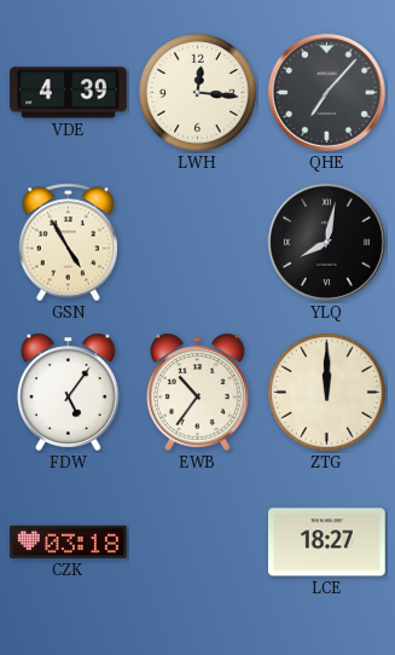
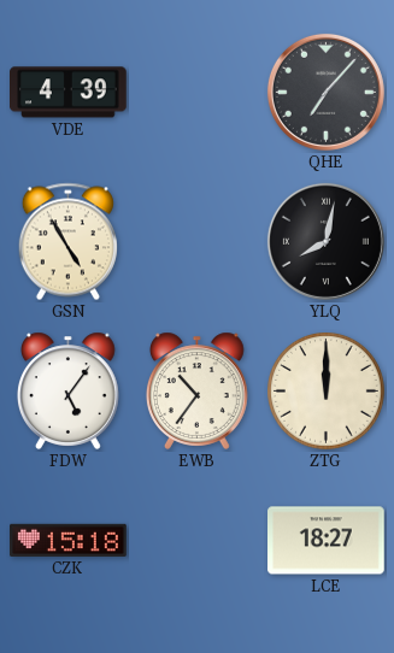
LWH: 12:16 -> none
CZK: 03:18 -> 15:18
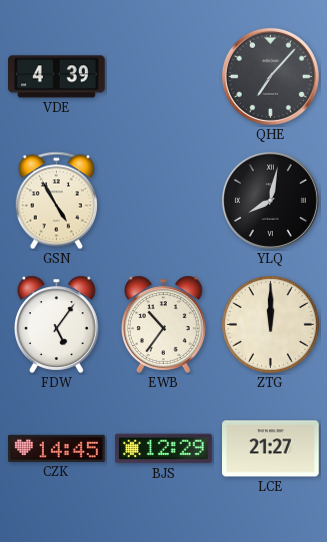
CZK: 15:18 -> 14:45
BJS: none -> 12:29
LCE: 18:27 -> 21:27
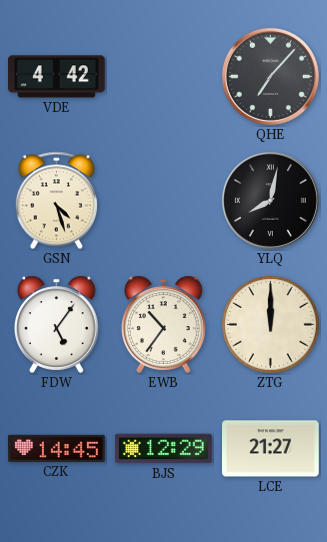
VDE: 4:39 -> 4:42
GSN: 4:55 -> 4:27
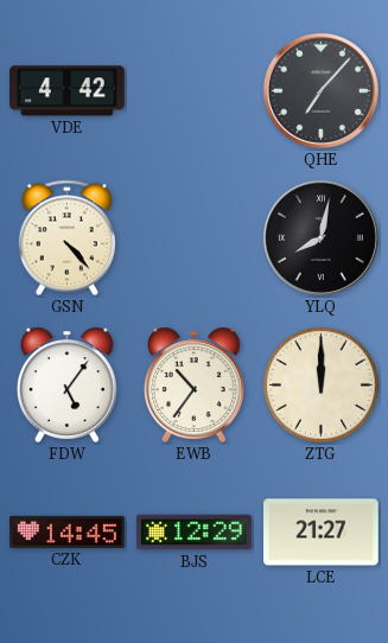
GSN: 4:27 -> 4:23
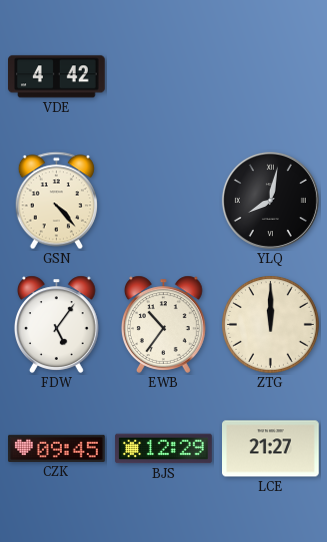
QHE: 7:07 -> none
CZK: 14:45 -> 09:45
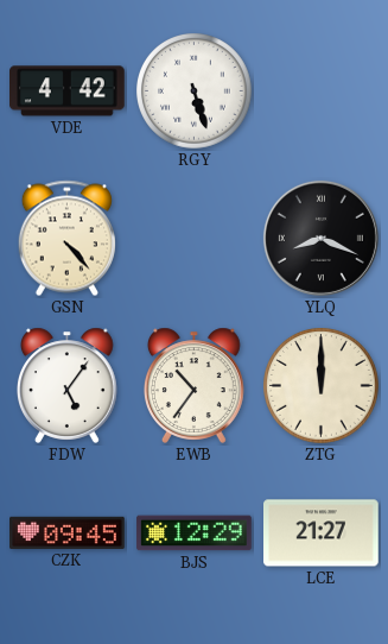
RGY: none -> 5:27
YLQ: 8:02 -> 8:19
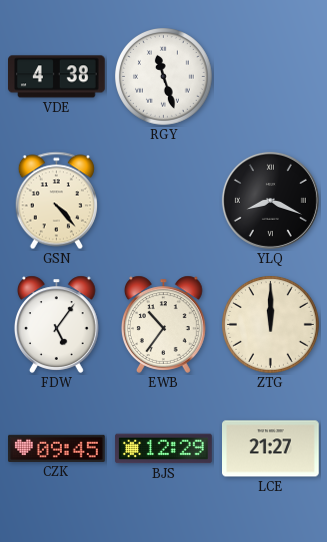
VDE: 4:42 -> 4:38
RGY: 5:27 -> 11:27
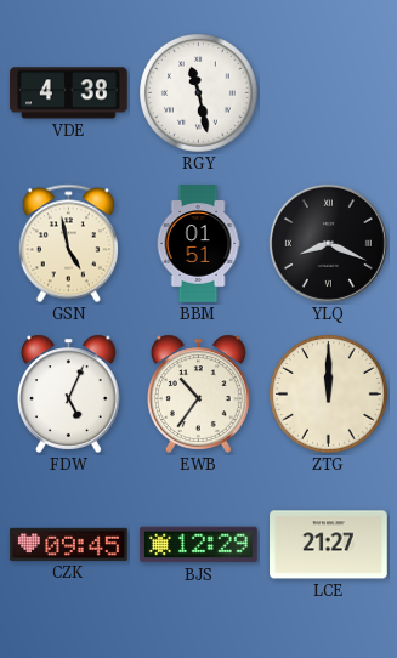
RGY: 11:27 -> 11:28
GSN: 4:23 -> 4:58
BBM: none -> 01:51
FDW: 5:06 -> 5:04
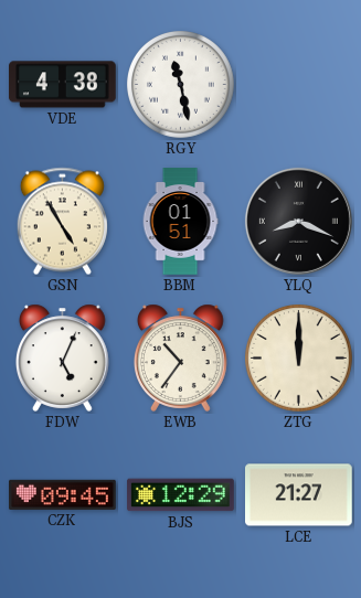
GSN: 4:58 -> 4:55
